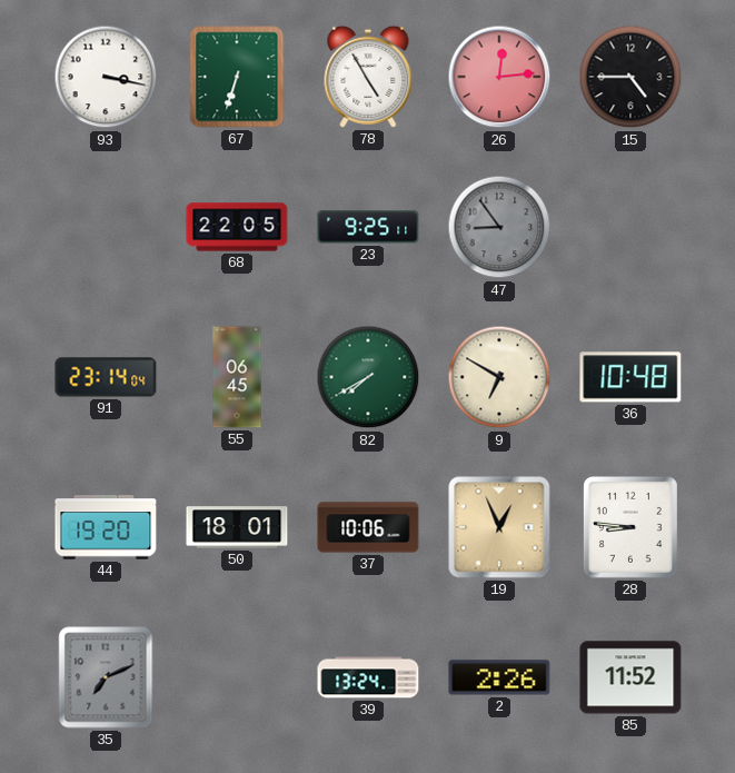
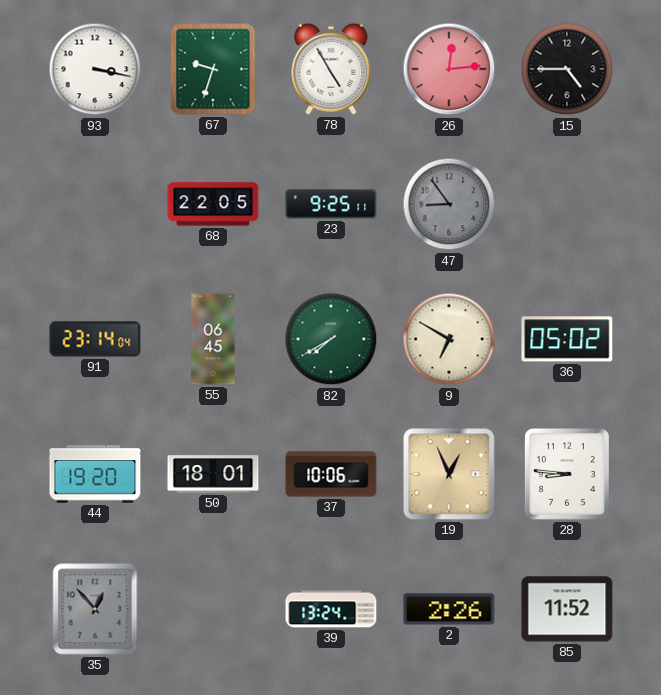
67: 6:33 -> 9:33
36: 10:48 -> 05:02
35: 7:11 -> 12:53
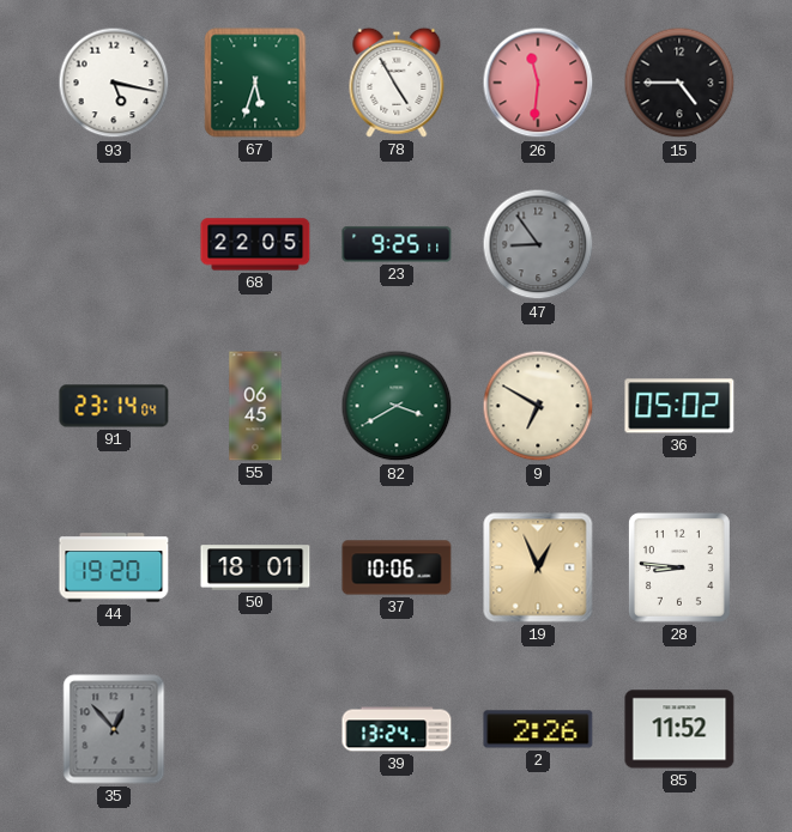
93: 3:17 -> 5:17
67: 9:33 -> 5:33
26: 12:14 -> 11:31
82: 7:40 -> 3:40
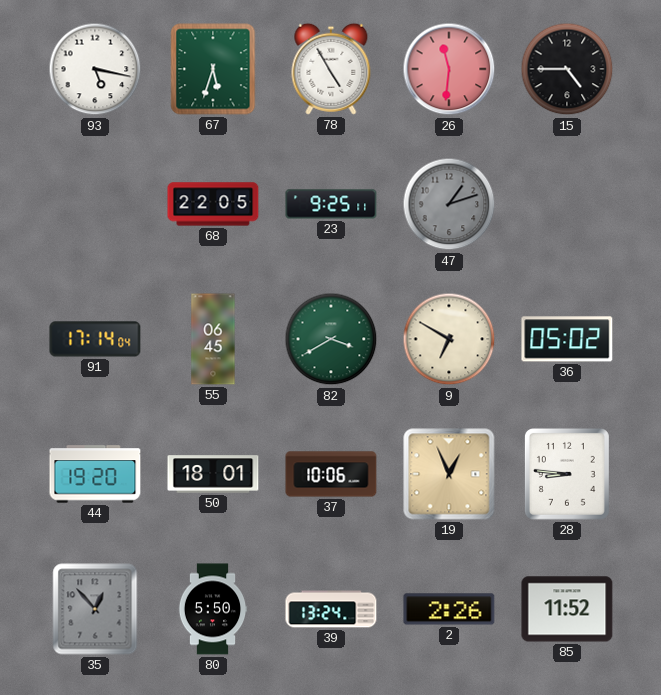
47: 8:54 -> 1:12
91: 23:14 -> 17:14
80: none -> 5:50
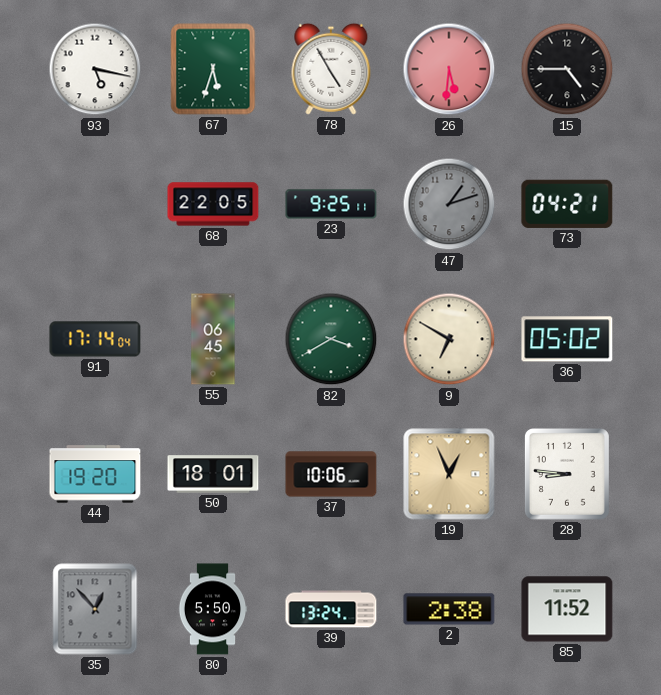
26: 11:31 -> 5:31
73: none -> 04:21
2: 2:26 -> 2:38
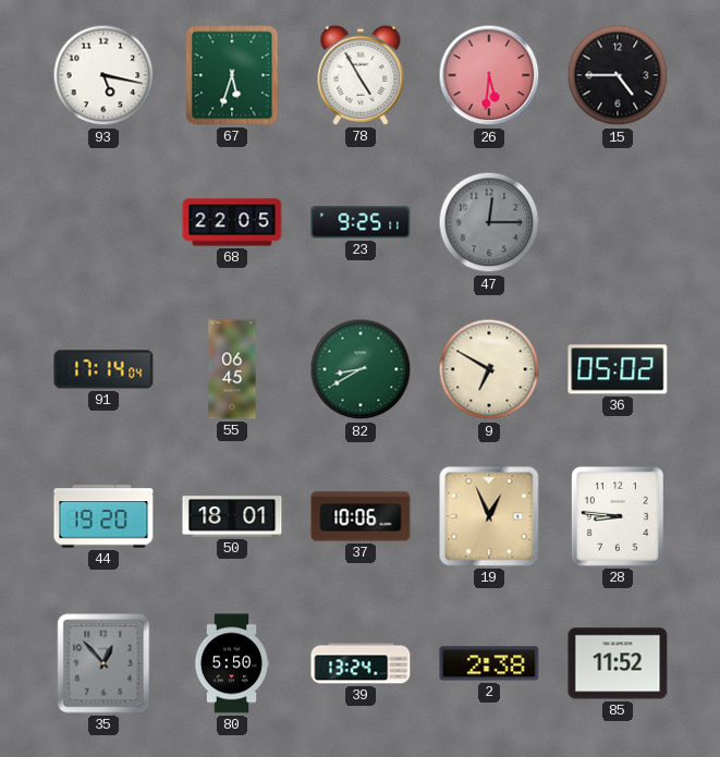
47: 1:12 -> 12:15
73: 04:21 -> none
82: 3:40 -> 8:40
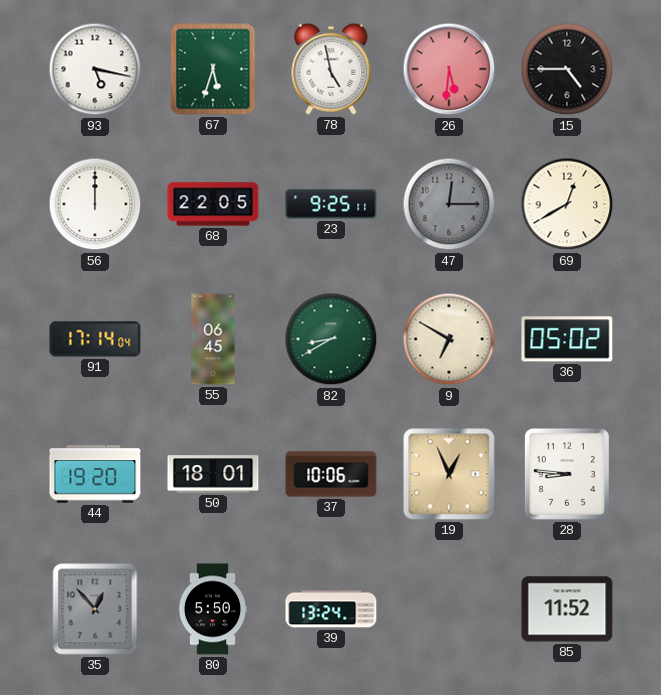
78: 4:55 -> 4:58
56: none -> 12:00
69: none -> 12:40
2: 2:38 -> none
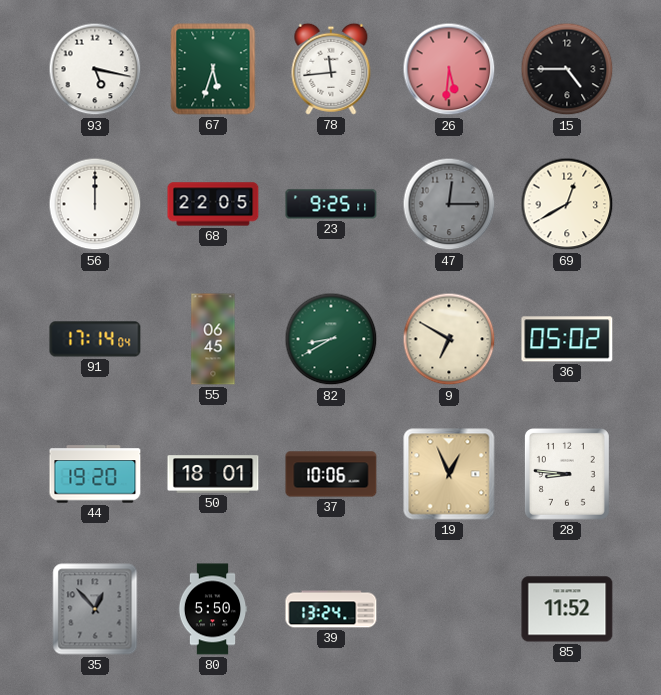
78: 4:58 -> 11:44
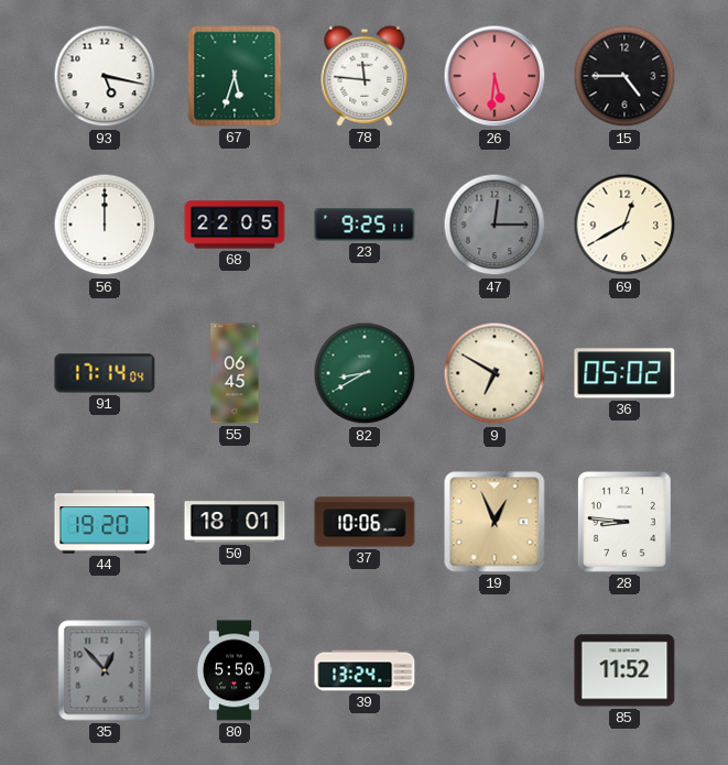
78: 11:44 -> 11:46
